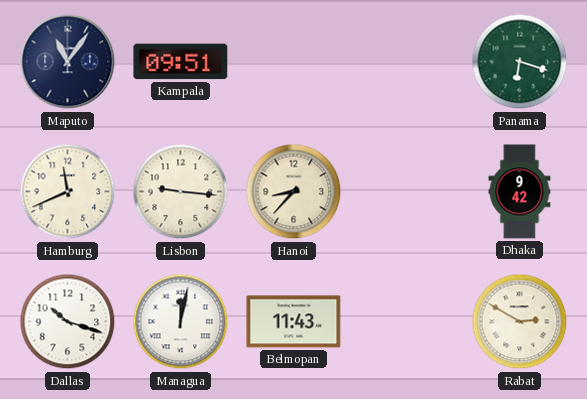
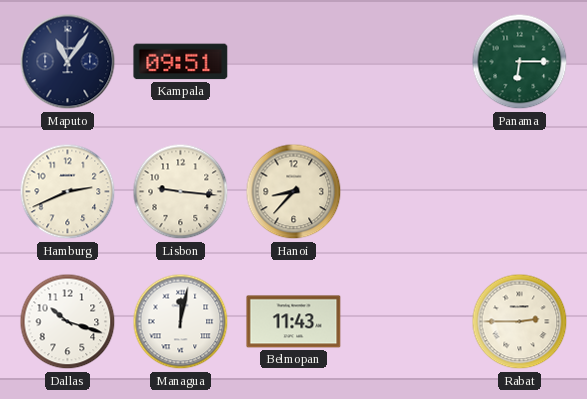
Panama: 6:18 -> 6:15
Hamburg: 11:41 -> 2:41
Dhaka: 9:42 -> none
Rabat: 2:50 -> 2:45
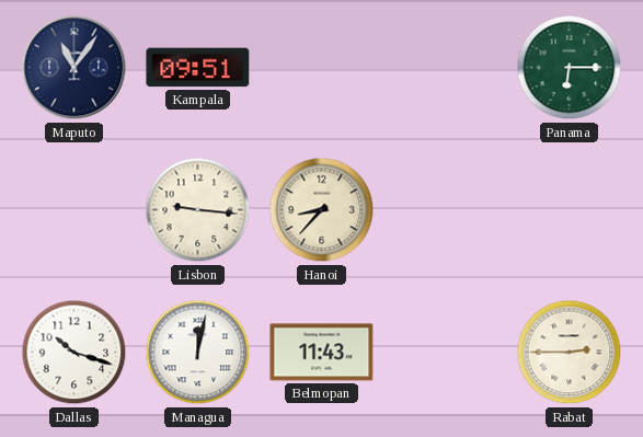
Hamburg: 2:41 -> none
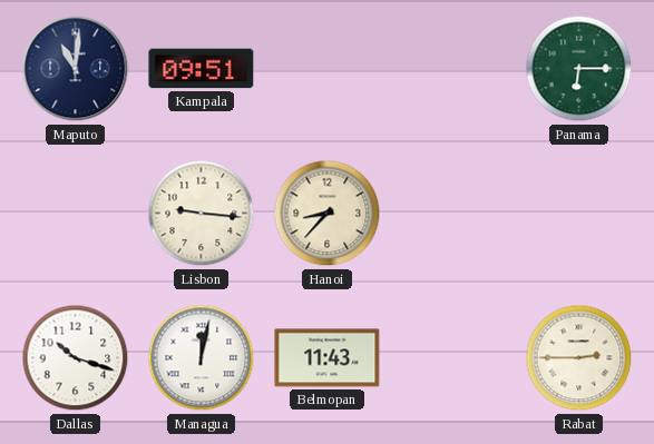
Maputo: 11:06 -> 11:01
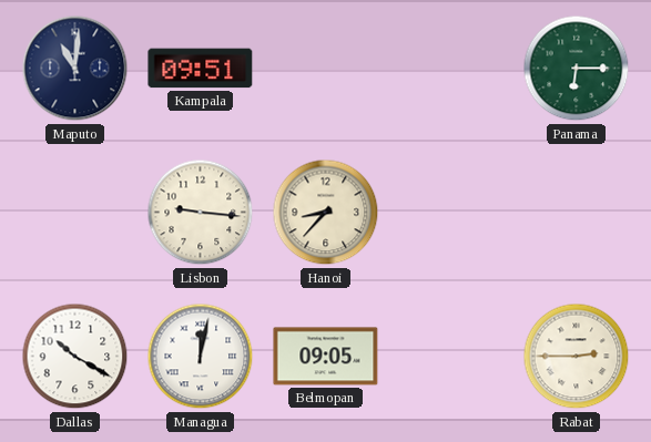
Dallas: 10:18 -> 10:20
Belmopan: 11:43 -> 09:05
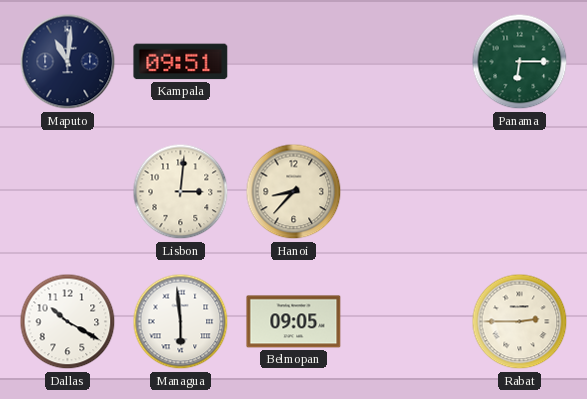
Lisbon: 9:16 -> 3:01
Managua: 12:02 -> 5:59
